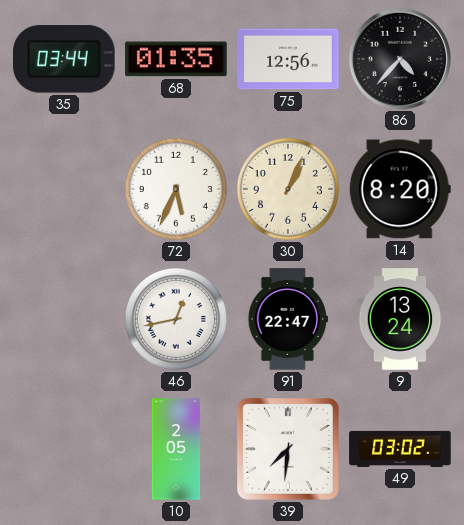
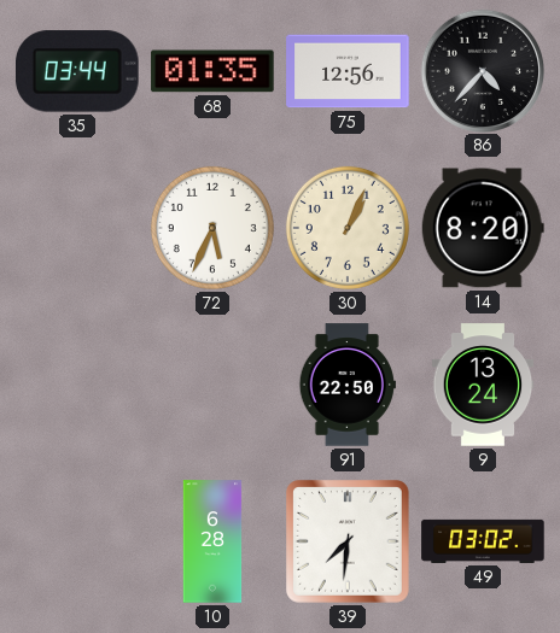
46: 12:43 -> none
91: 22:47 -> 22:50
10: 2:05 -> 6:28
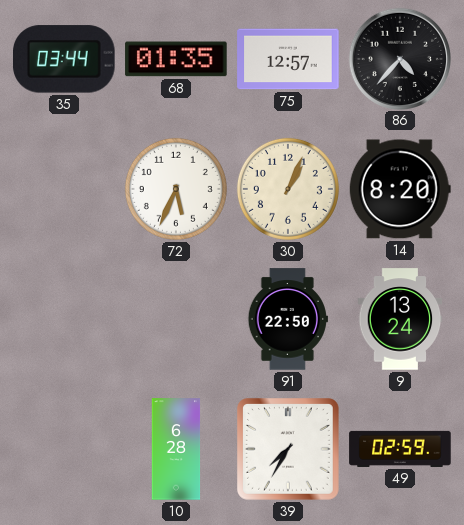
75: 12:56 -> 12:57
39: 7:31 -> 7:35
49: 03:02 -> 02:59
